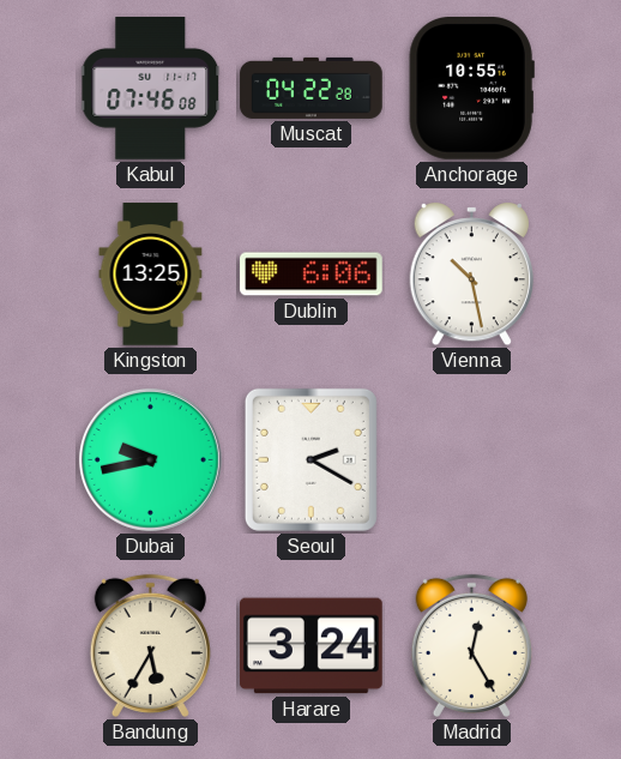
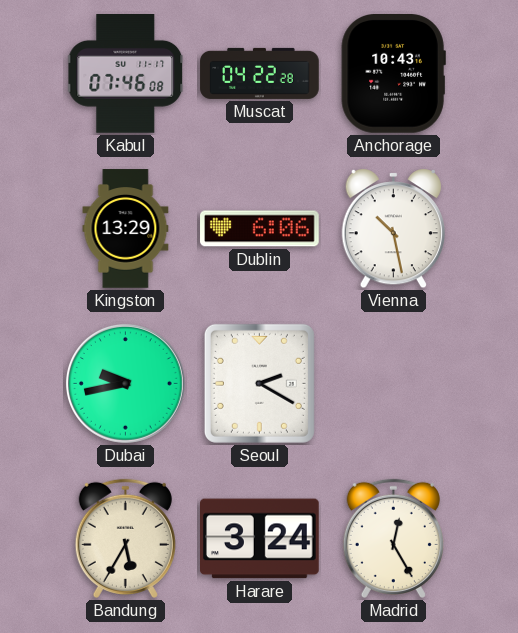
Anchorage: 10:55 -> 10:43
Kingston: 13:25 -> 13:29
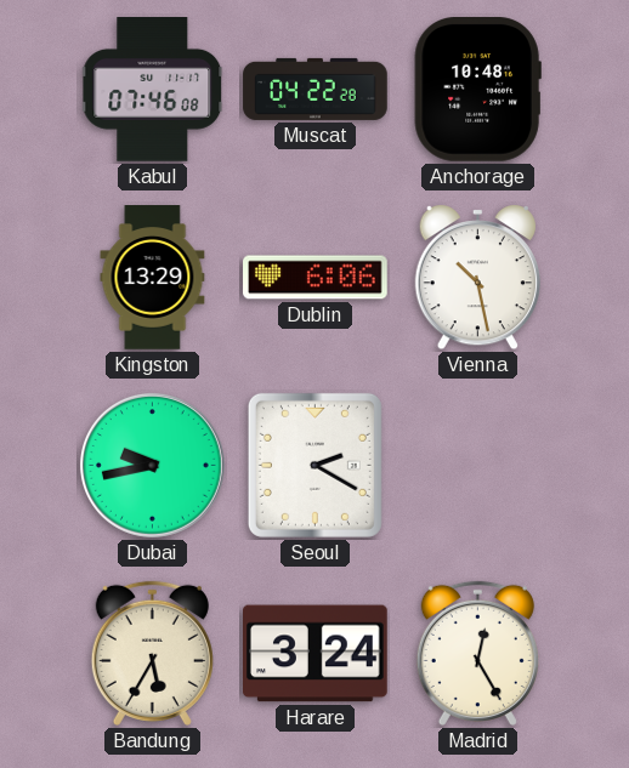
Anchorage: 10:43 -> 10:48
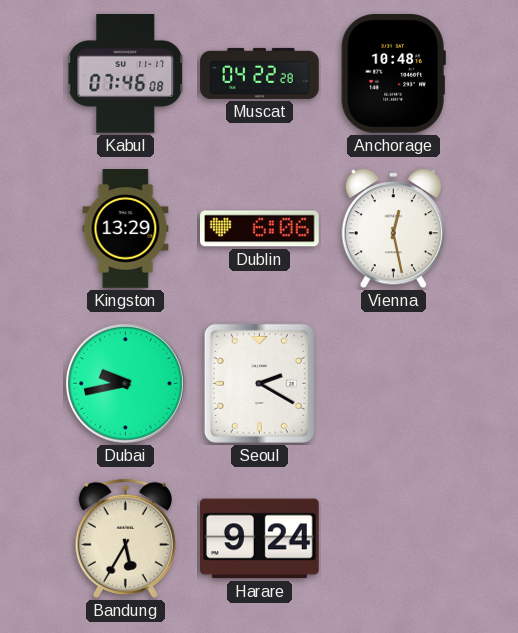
Vienna: 10:28 -> 12:28
Harare: 3:24 -> 9:24
Madrid: 12:25 -> none
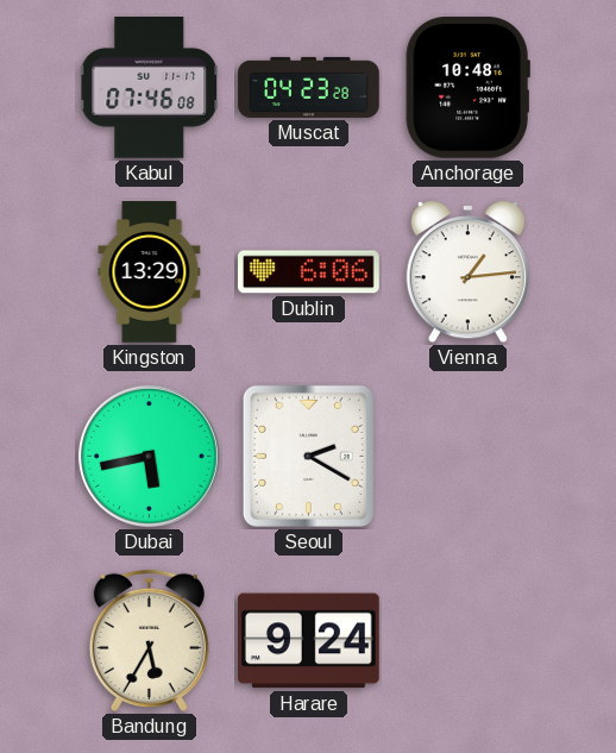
Muscat: 04:22 -> 04:23
Vienna: 12:28 -> 1:14
Dubai: 9:43 -> 5:43
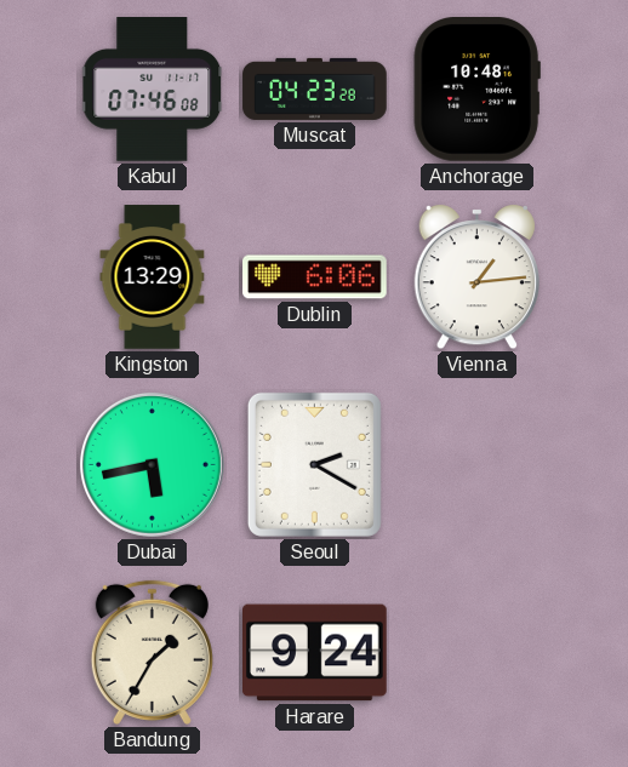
Bandung: 5:35 -> 1:35
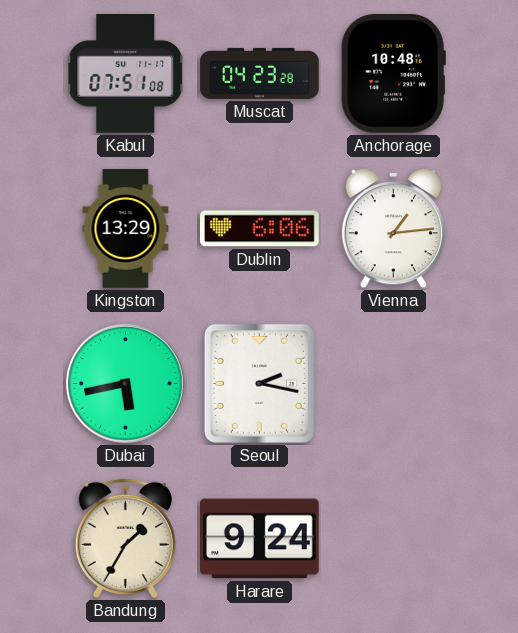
Kabul: 07:46 -> 07:51
Seoul: 2:20 -> 2:17
